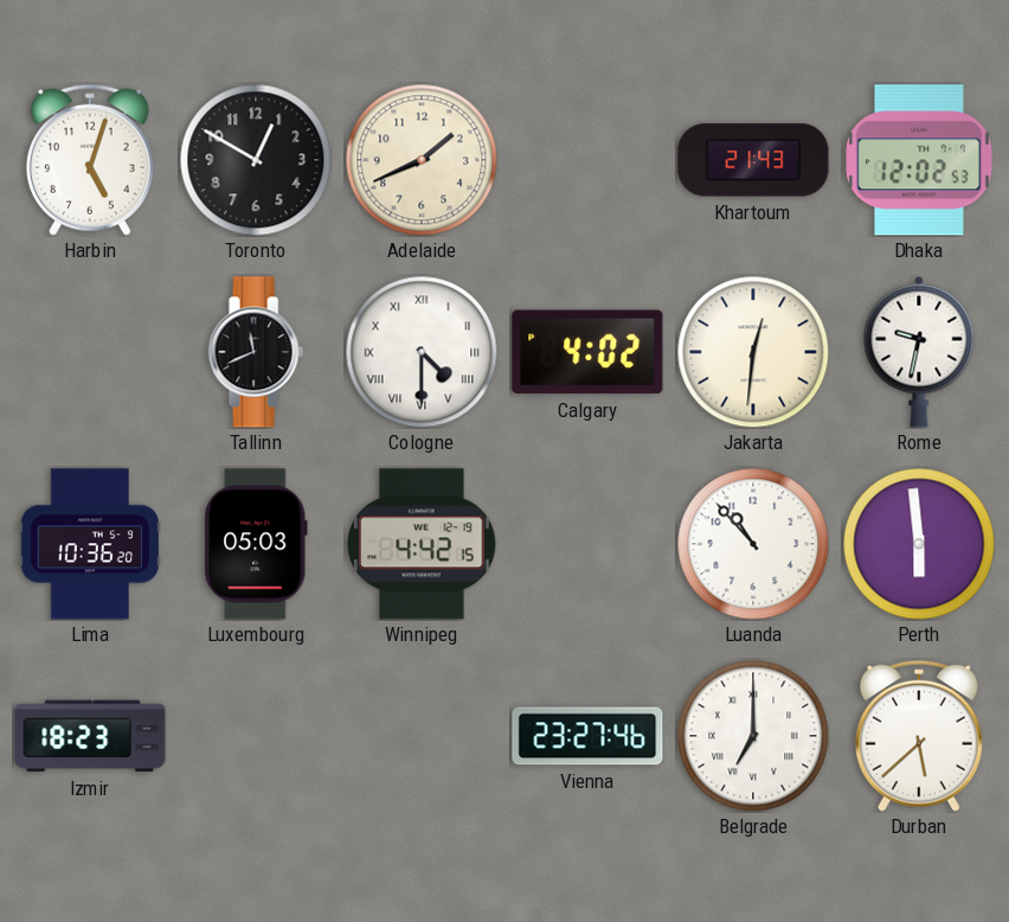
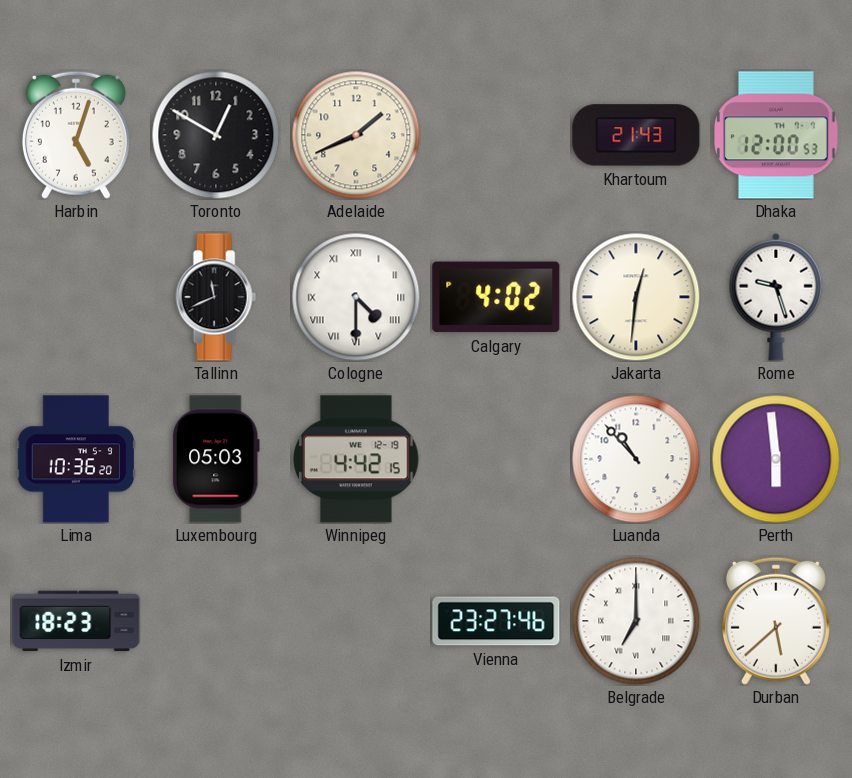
Dhaka: 12:02 -> 12:00
Rome: 9:32 -> 9:27
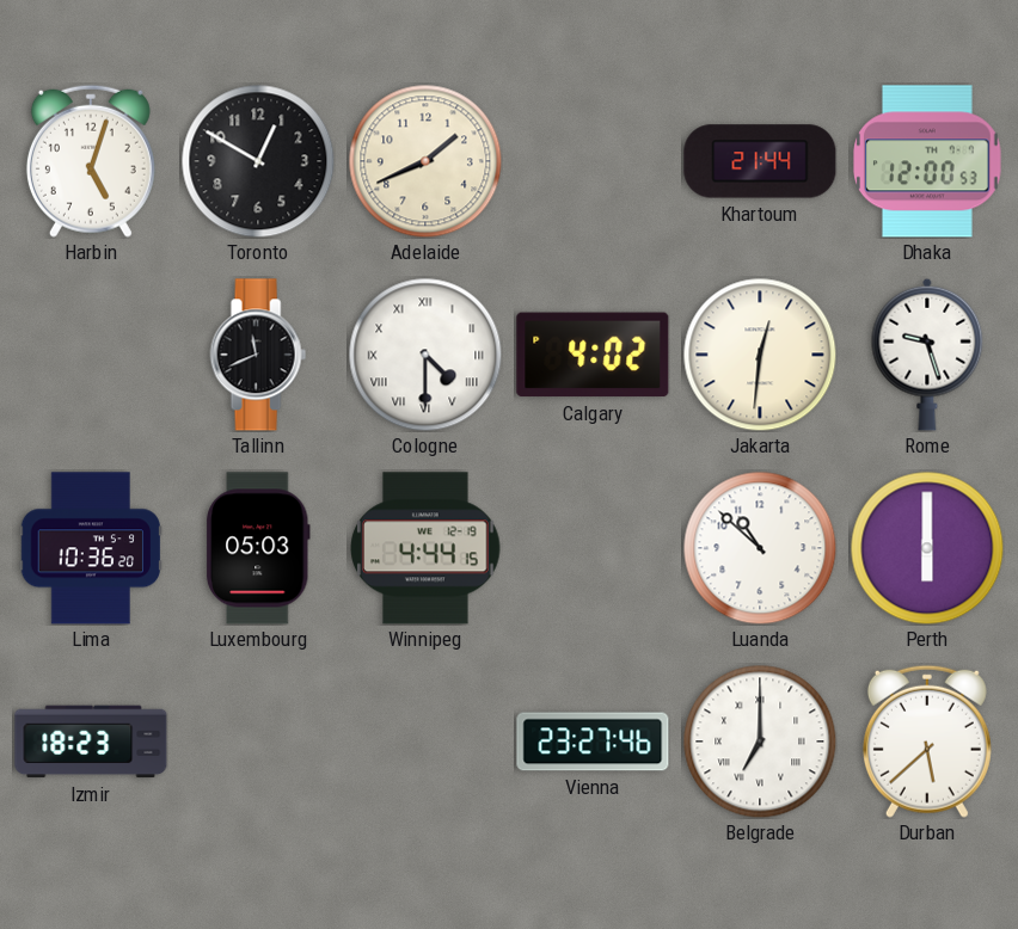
Khartoum: 21:43 -> 21:44
Winnipeg: 4:42 -> 4:44
Luanda: 10:53 -> 10:52
Perth: 5:59 -> 6:00
